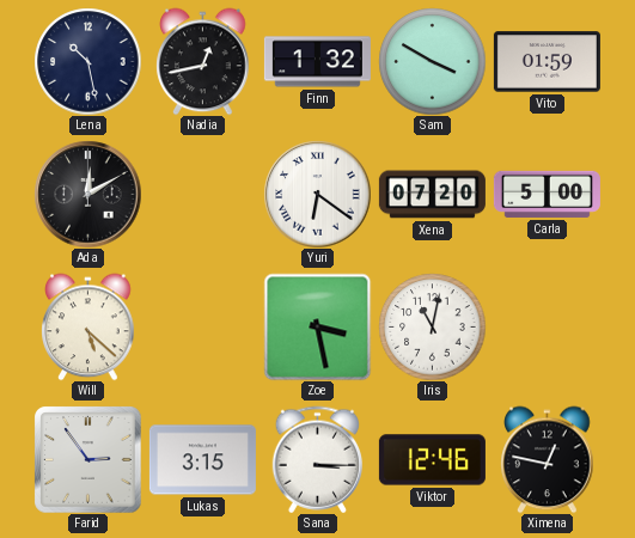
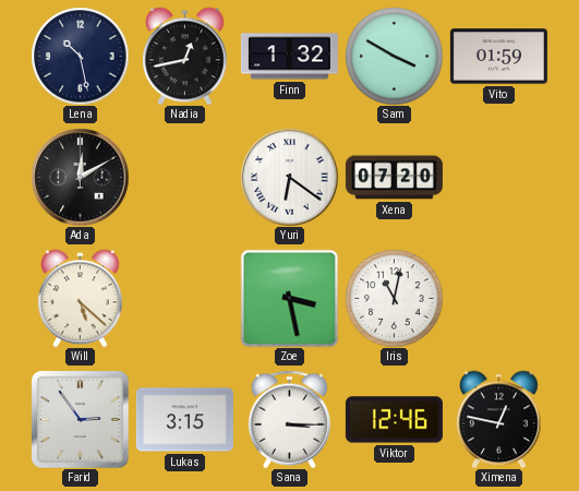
Carla: 5:00 -> none
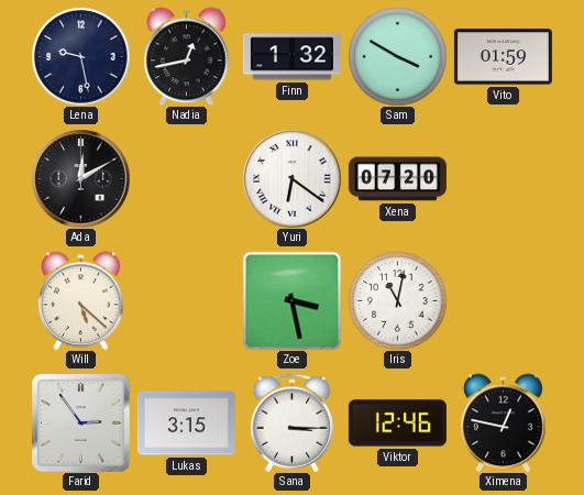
Lena: 10:28 -> 9:28
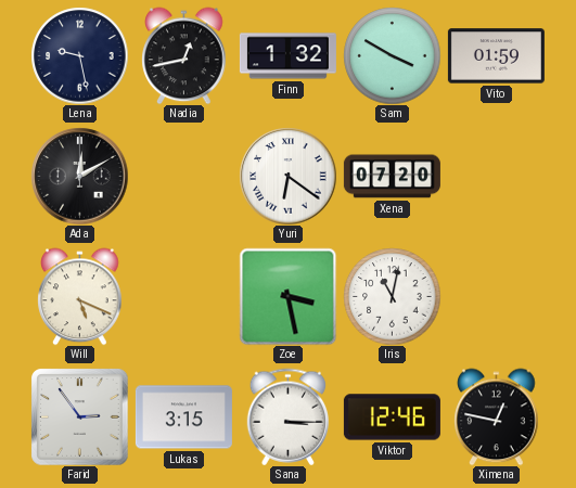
Will: 5:22 -> 5:19
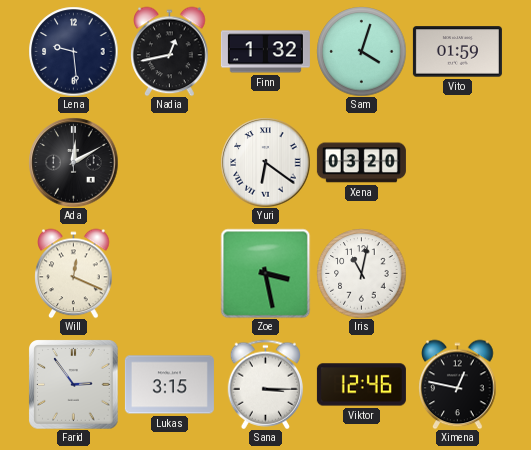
Lena: 9:28 -> 9:29
Sam: 3:50 -> 4:03
Xena: 07:20 -> 03:20
Will: 5:19 -> 12:19
